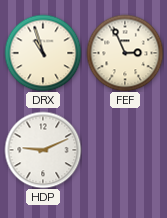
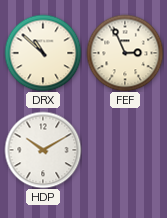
DRX: 10:57 -> 10:52
HDP: 9:11 -> 10:10
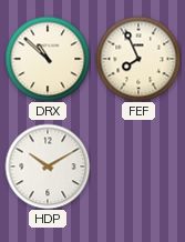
FEF: 2:56 -> 7:56
